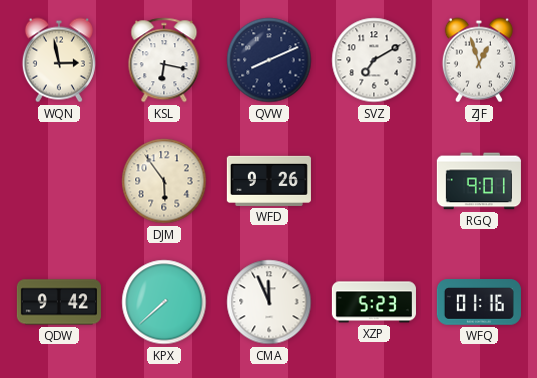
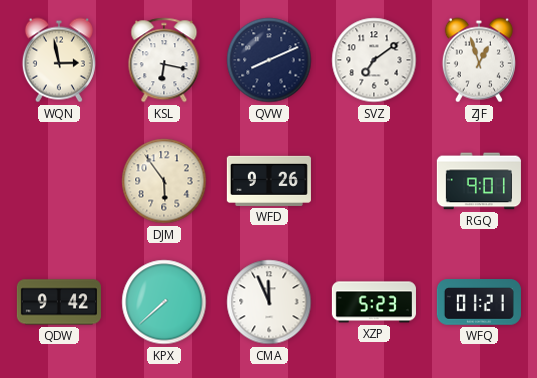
SVZ: 7:10 -> 7:09
WFQ: 01:16 -> 01:21
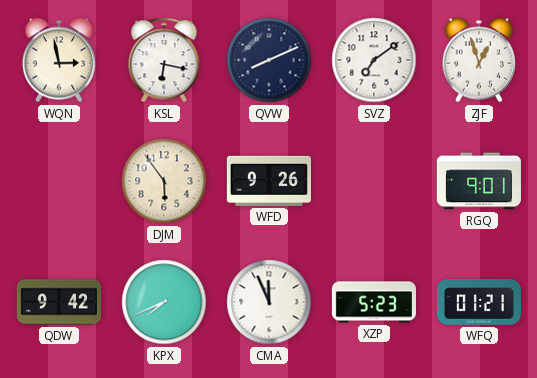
KPX: 7:38 -> 7:41
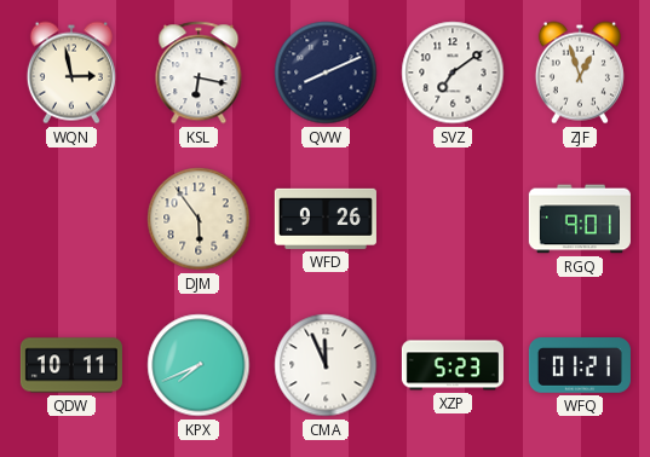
QDW: 9:42 -> 10:11
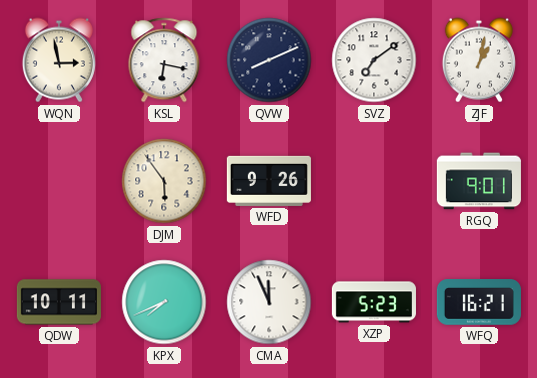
ZJF: 12:57 -> 1:02
WFQ: 01:21 -> 16:21
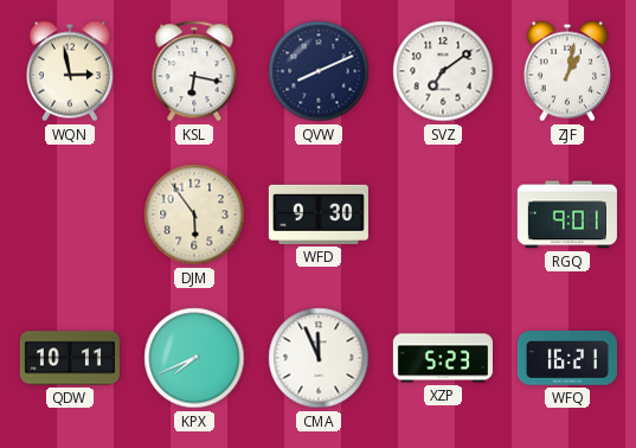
WFD: 9:26 -> 9:30
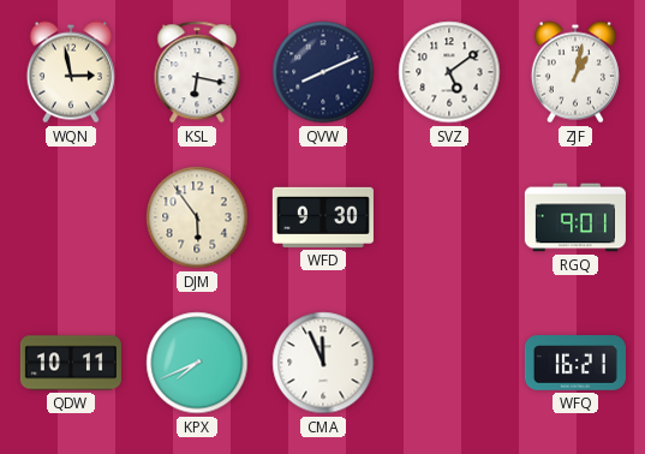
SVZ: 7:09 -> 5:09
XZP: 5:23 -> none
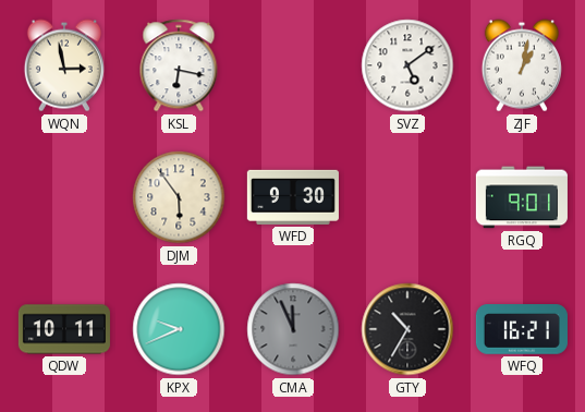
QVW: 8:11 -> none
KPX: 7:41 -> 9:41
CMA dial: white -> grey
GTY: none -> 10:35
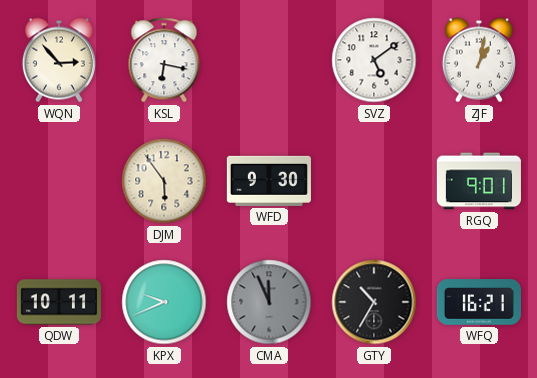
WQN: 2:58 -> 2:53
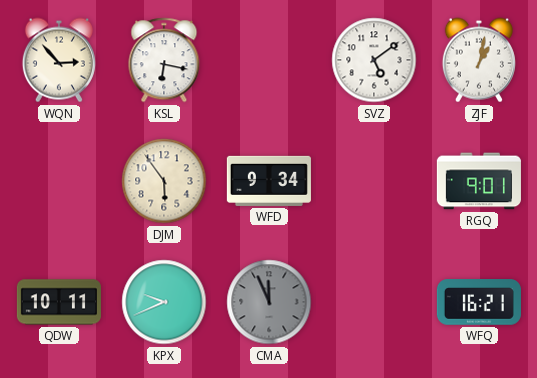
WFD: 9:30 -> 9:34
GTY: 10:35 -> none
